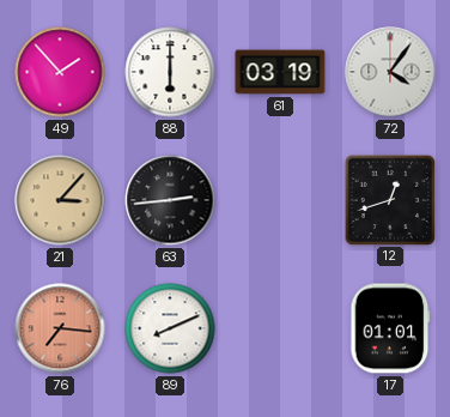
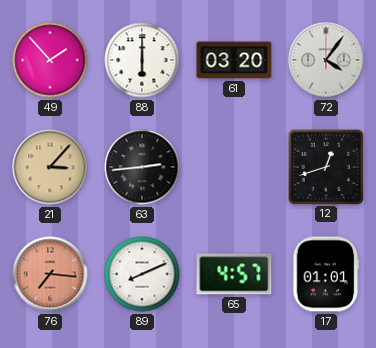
61: 03:19 -> 03:20
65: none -> 4:57
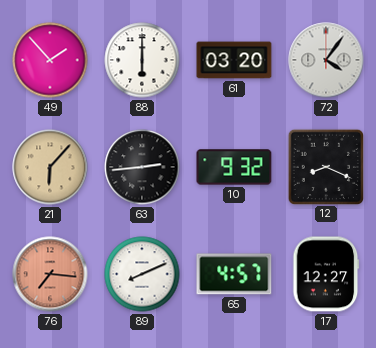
21: 3:07 -> 6:07
10: none -> 9:32
12: 12:42 -> 8:19
17: 01:01 -> 12:27
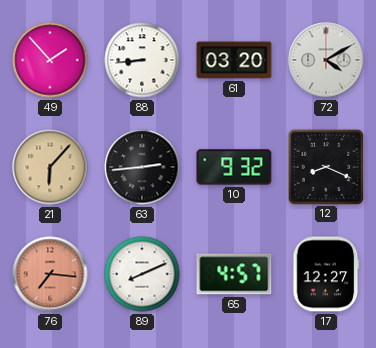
88: 6:00 -> 8:44
72: 4:06 -> 4:10
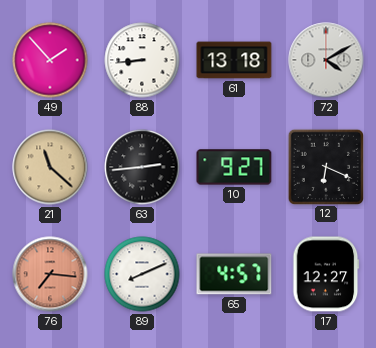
61: 03:20 -> 13:18
21: 6:07 -> 11:22
10: 9:32 -> 9:27
12: 8:19 -> 6:19
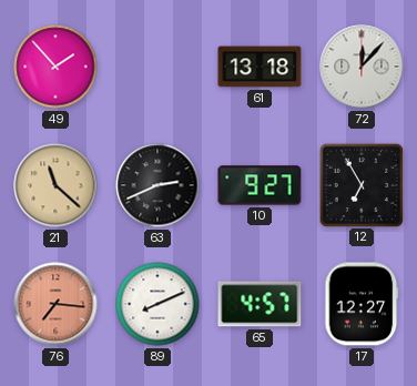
88: 8:44 -> none
72: 4:10 -> 12:07
63: 2:44 -> 2:41
12: 6:19 -> 6:55
